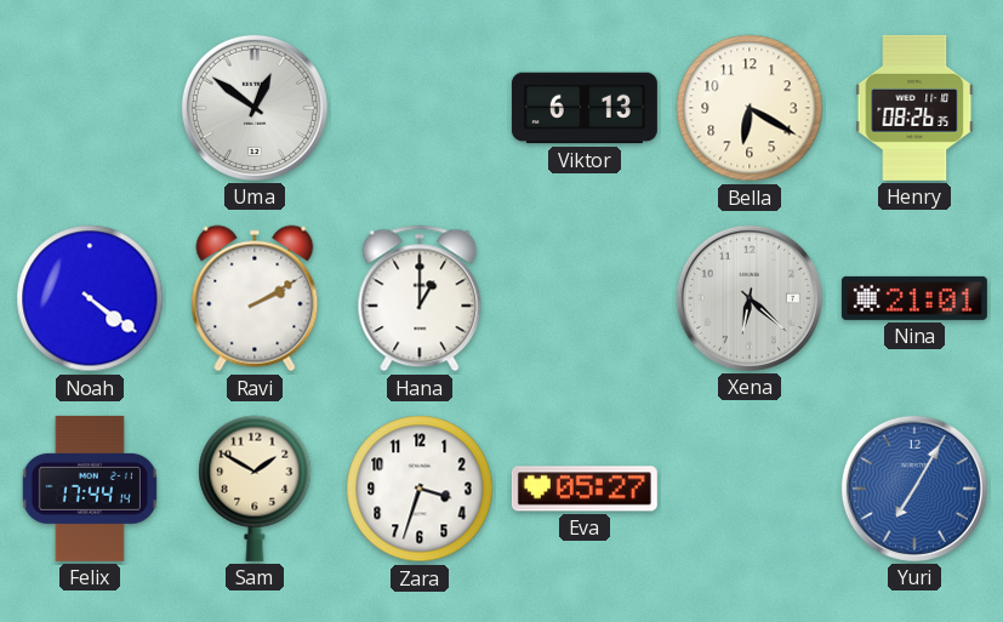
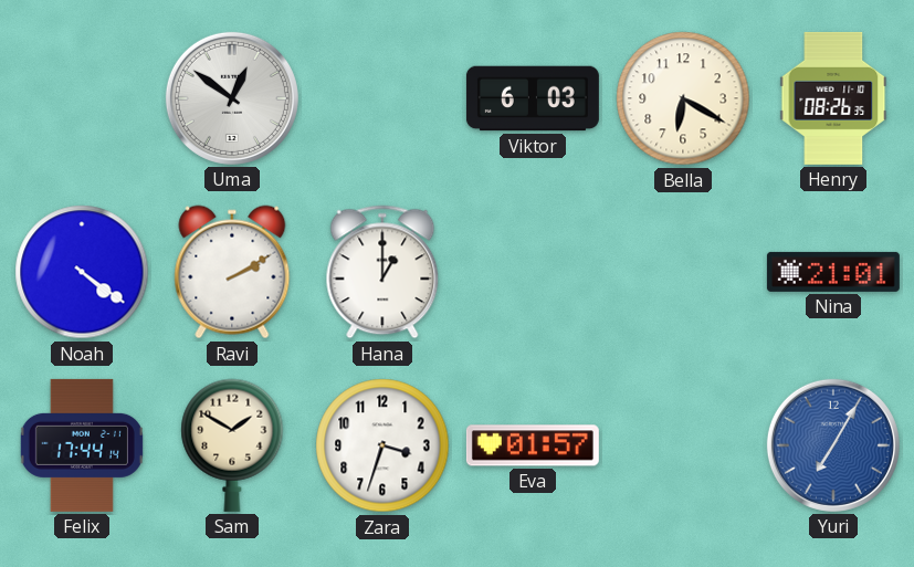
Viktor: 6:13 -> 6:03
Xena: 6:22 -> none
Eva: 05:27 -> 01:57
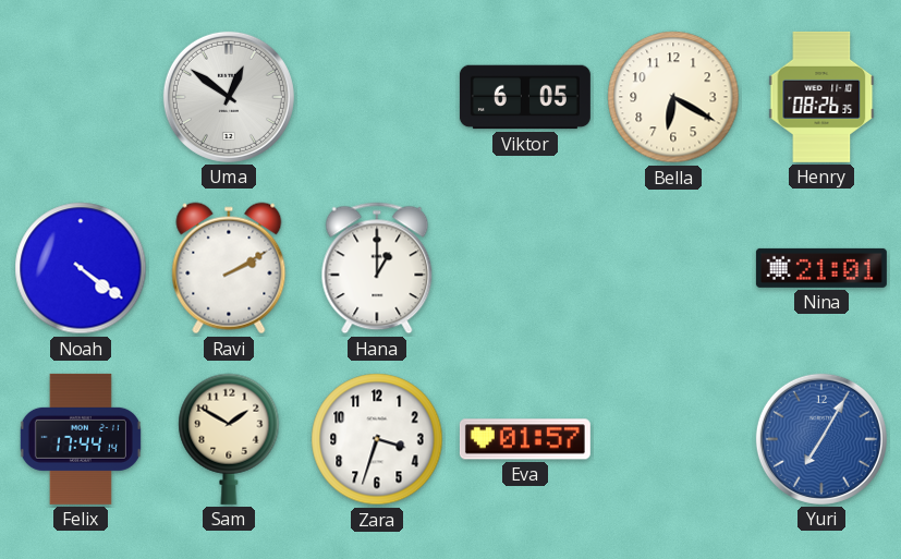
Viktor: 6:03 -> 6:05
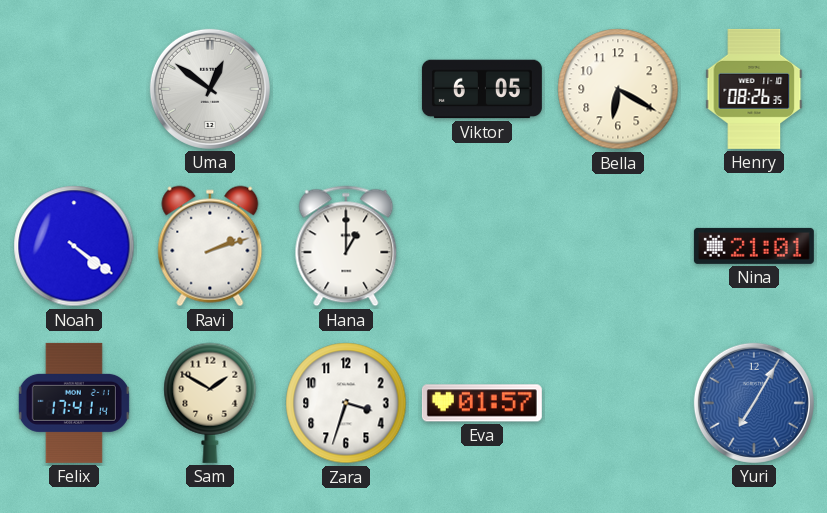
Ravi: 2:10 -> 2:12
Felix: 17:44 -> 17:41
